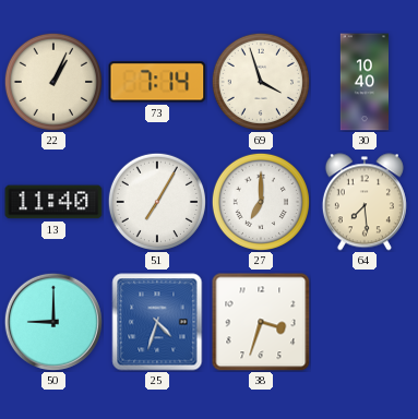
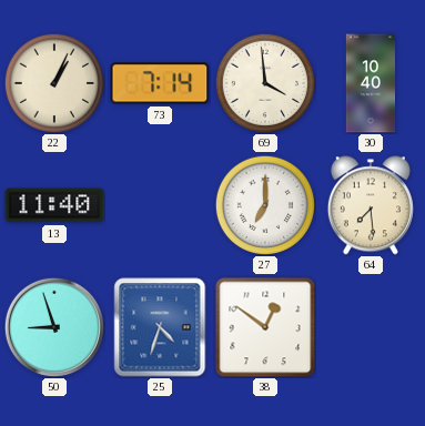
69: 3:57 -> 3:59
51: 7:05 -> none
50: 9:00 -> 8:57
38: 3:33 -> 12:51
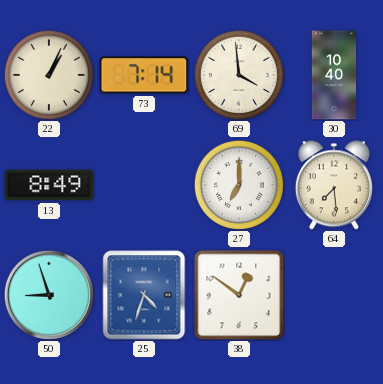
13: 11:40 -> 8:49
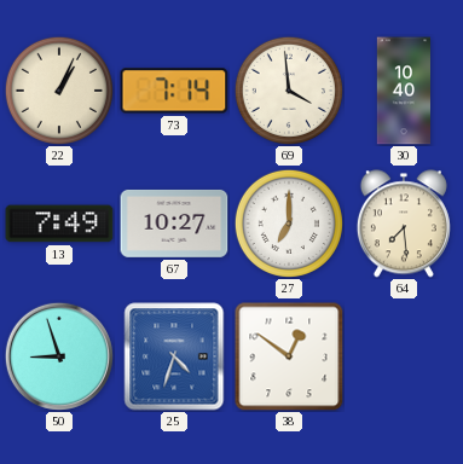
13: 8:49 -> 7:49
67: none -> 10:27
